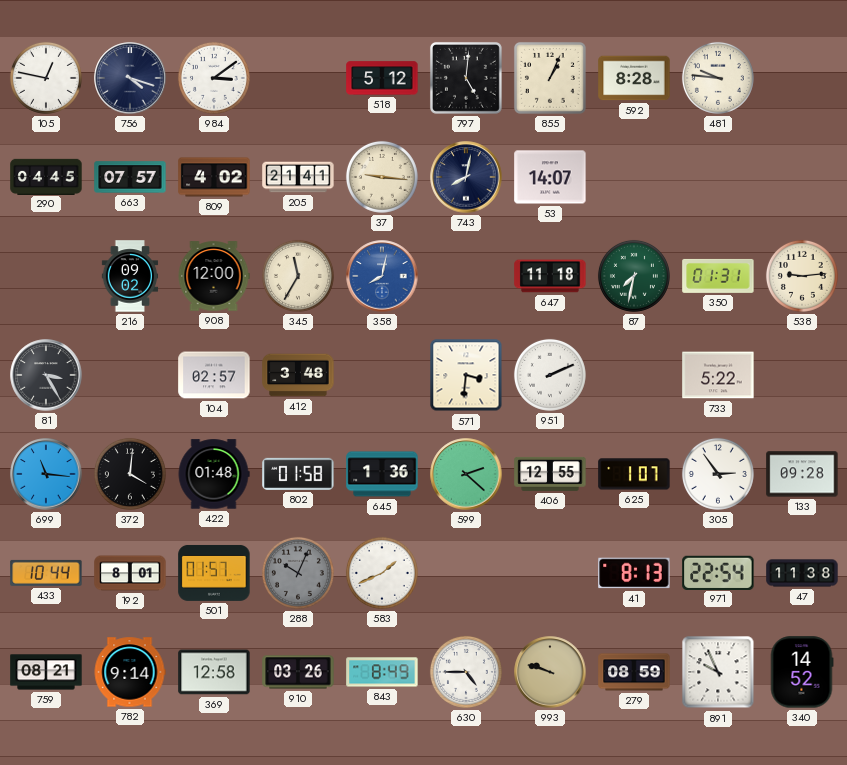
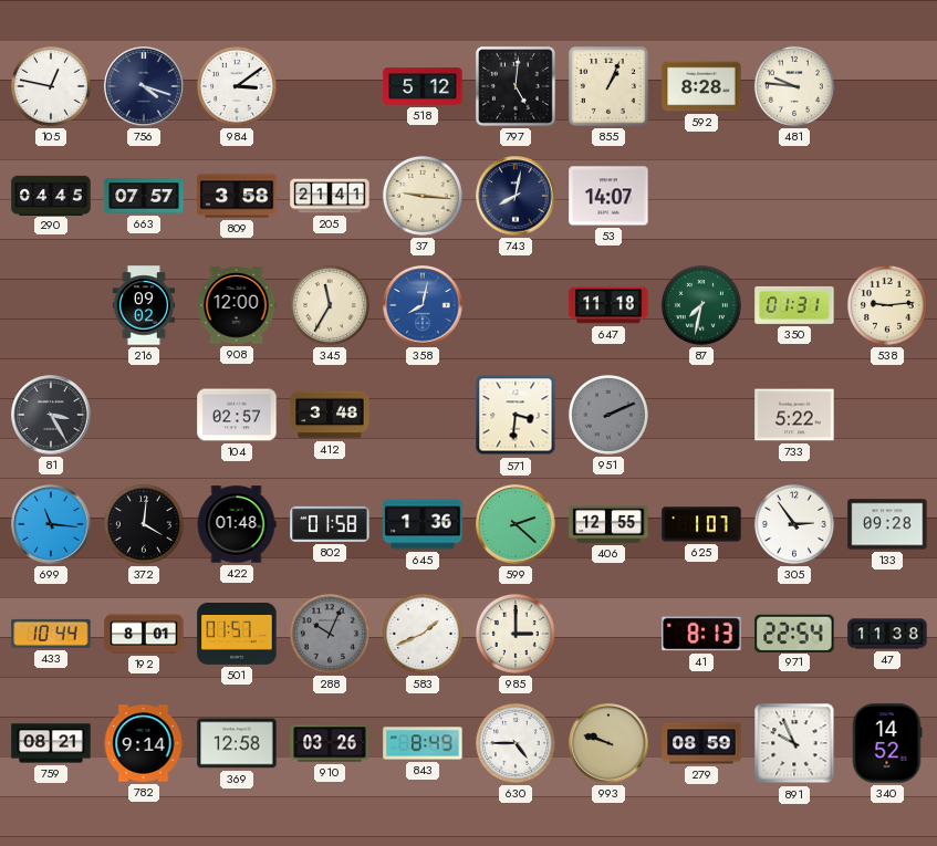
809: 4:02 -> 3:58
951 dial: white -> grey
985: none -> 3:00
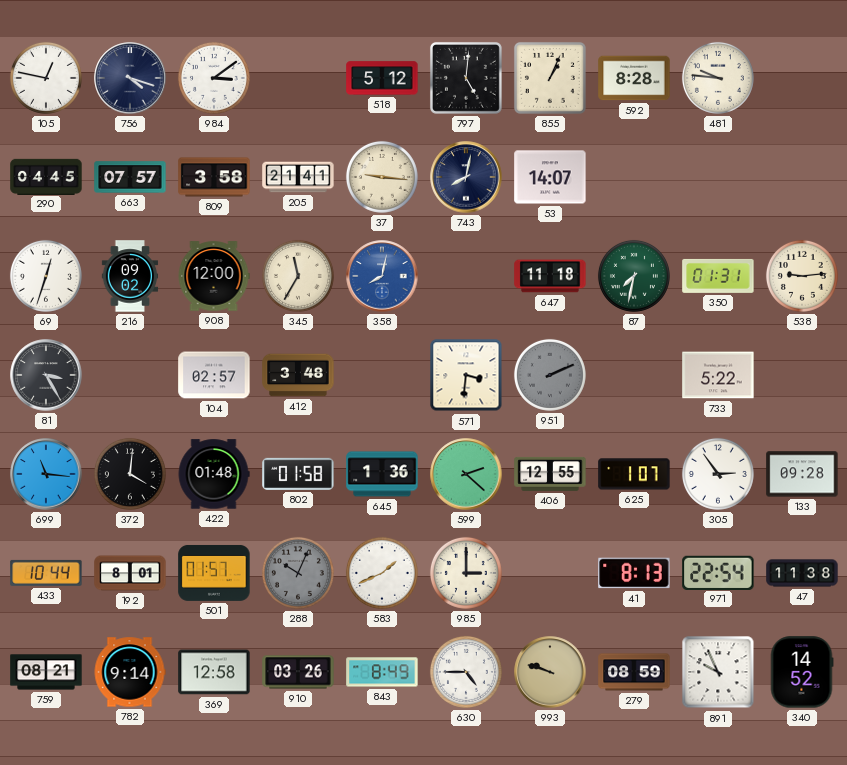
69: none -> 12:33
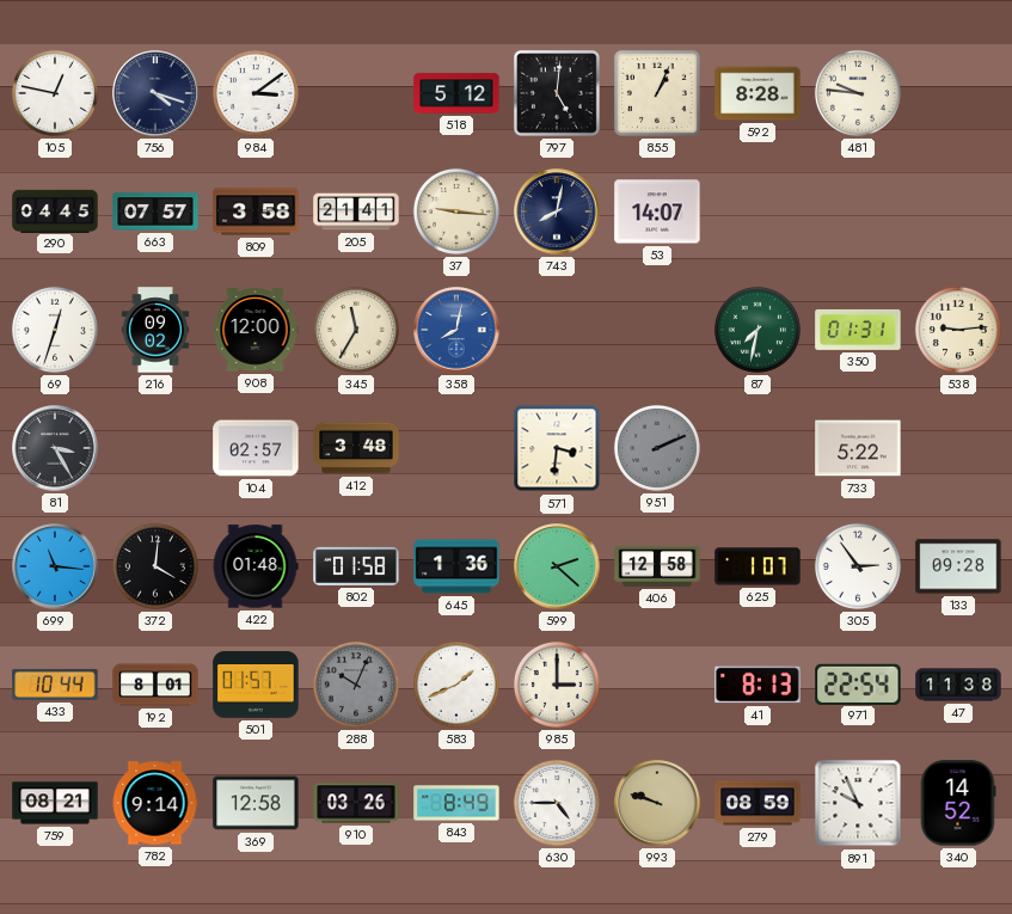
647: 11:18 -> none
406: 12:55 -> 12:58
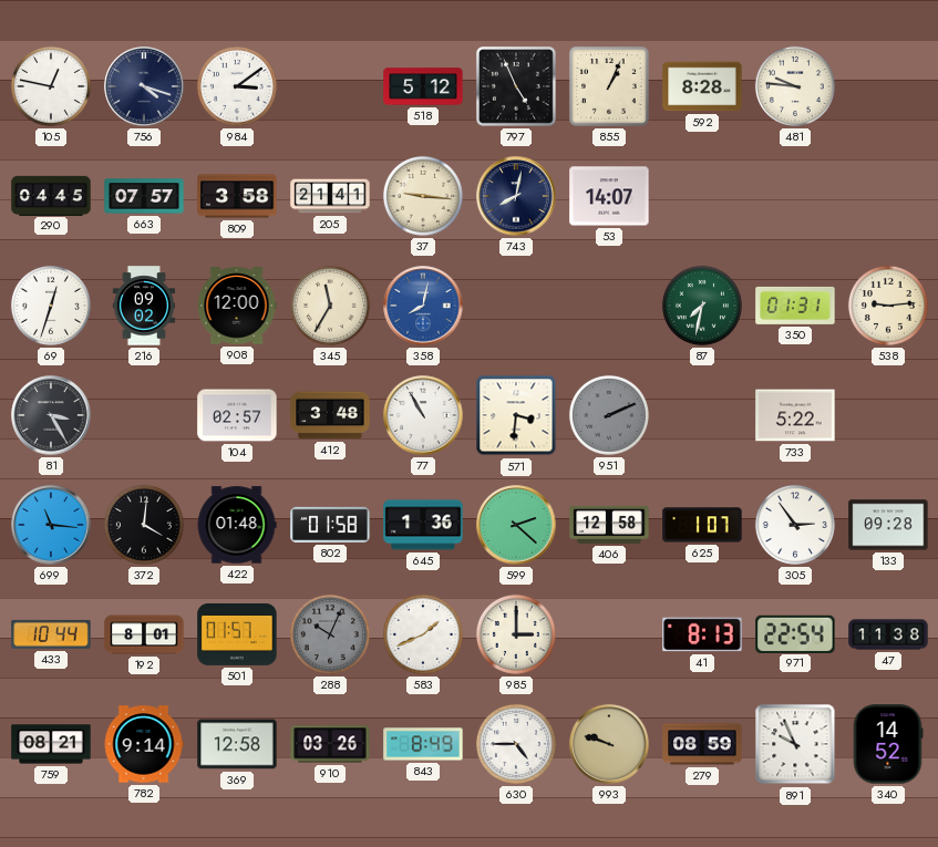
797: 5:01 -> 4:56
77: none -> 10:55
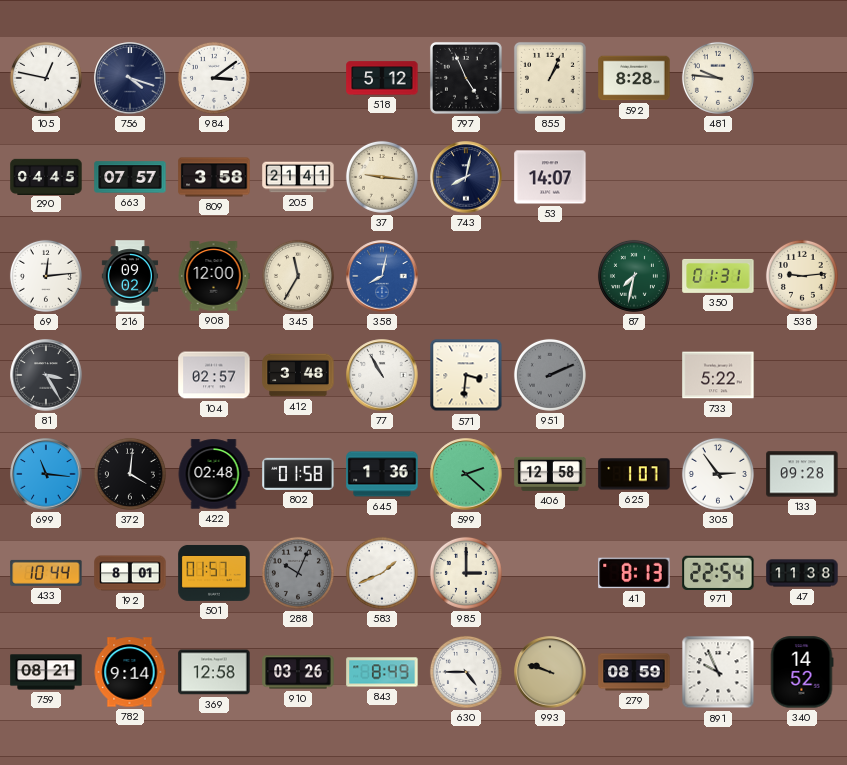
69: 12:33 -> 12:14
422: 01:48 -> 02:48
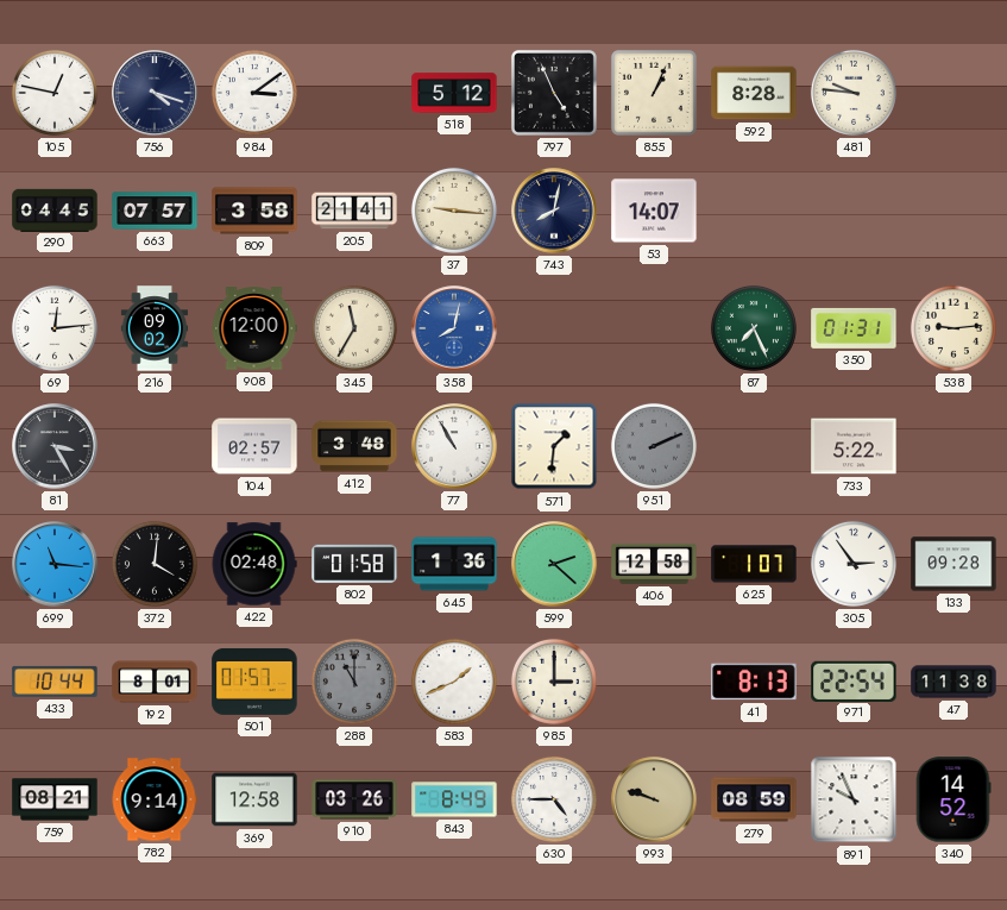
87: 7:32 -> 7:26
571: 3:31 -> 1:31
288: 10:04 -> 11:00
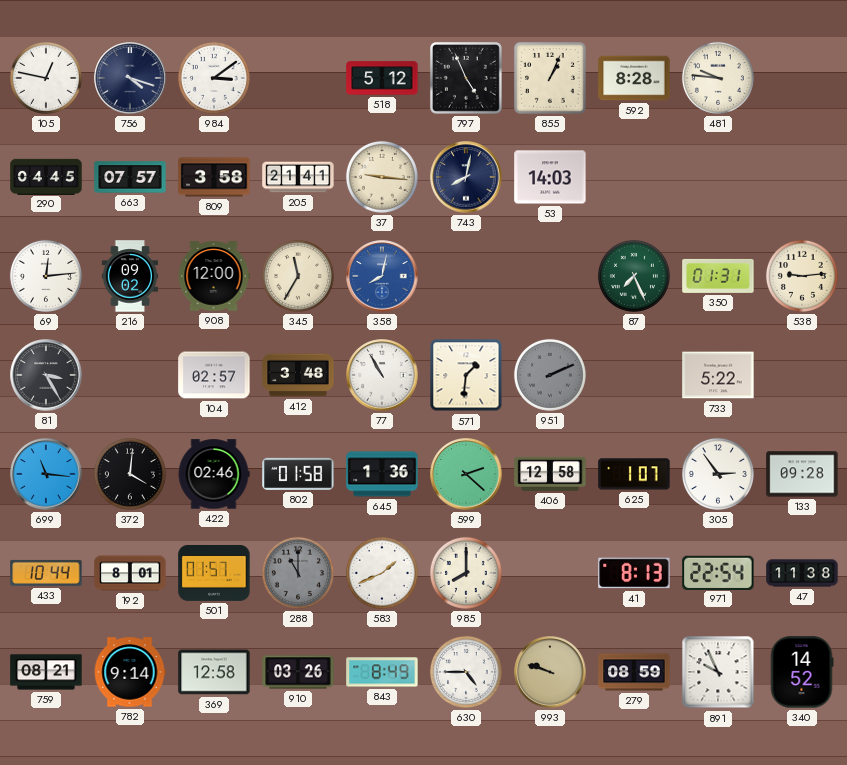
53: 14:07 -> 14:03
422: 02:48 -> 02:46
985: 3:00 -> 8:00
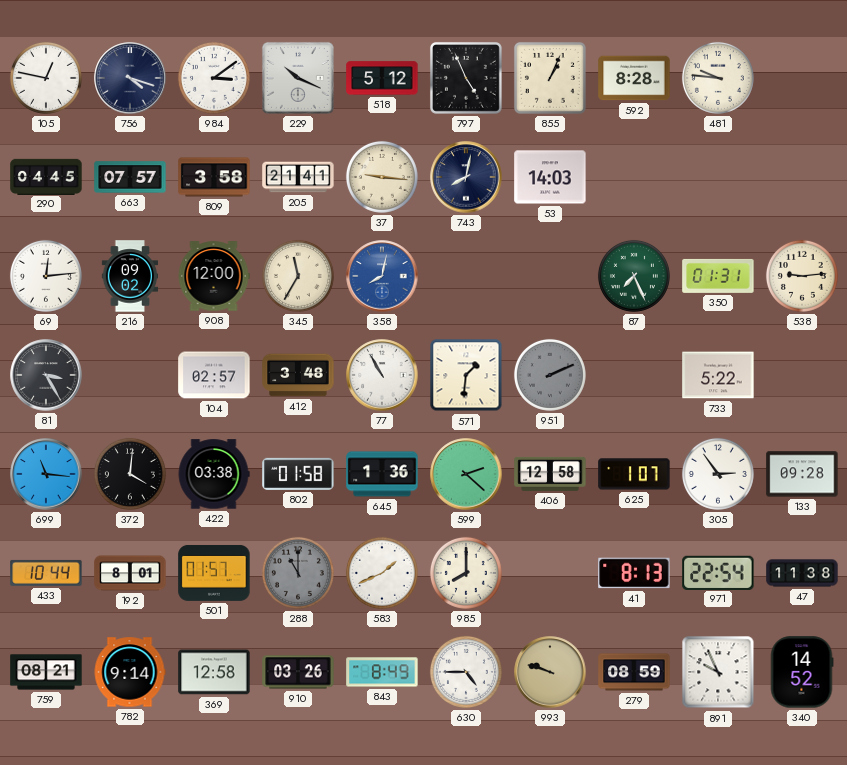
229: none -> 10:19
422: 02:46 -> 03:38
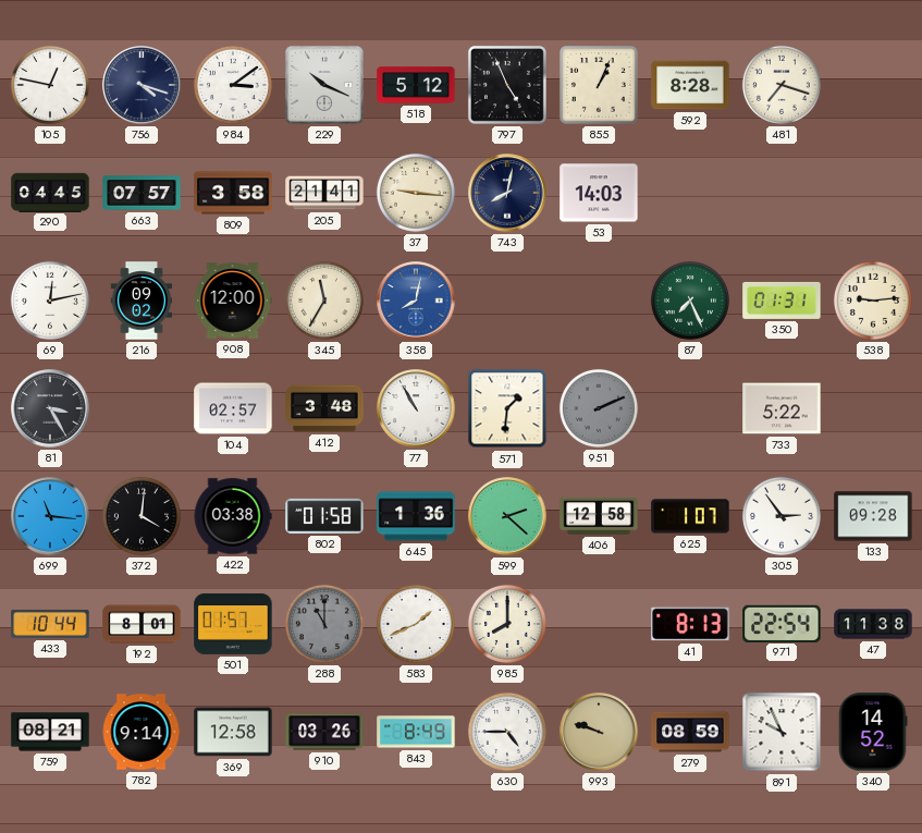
481: 9:46 -> 7:18
69: 12:14 -> 12:13
